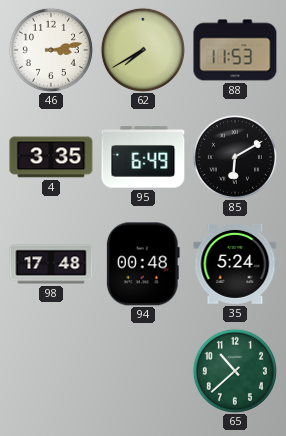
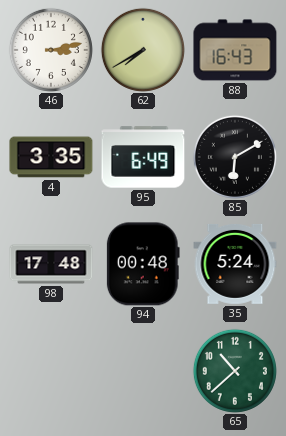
88: 11:53 -> 16:43
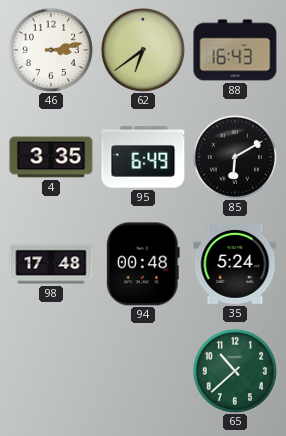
62: 7:40 -> 6:39
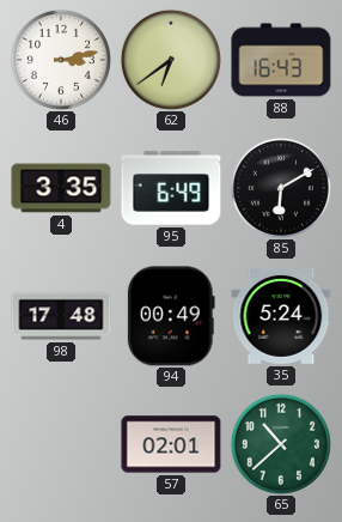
94: 00:48 -> 00:49
57: none -> 02:01
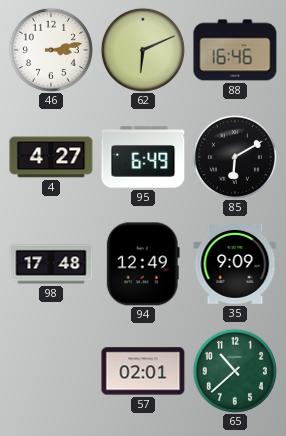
62: 6:39 -> 6:11
88: 16:43 -> 16:46
4: 3:35 -> 4:27
94: 00:49 -> 12:49
35: 5:24 -> 9:09
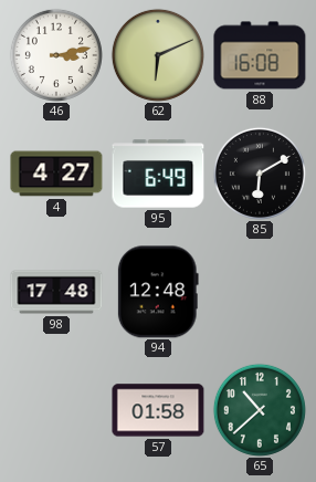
88: 16:46 -> 16:08
94: 12:49 -> 12:48
35: 9:09 -> none
57: 02:01 -> 01:58
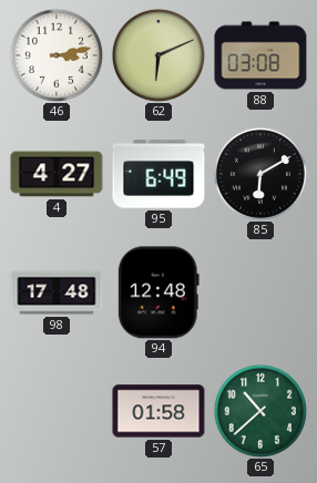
88: 16:08 -> 03:08
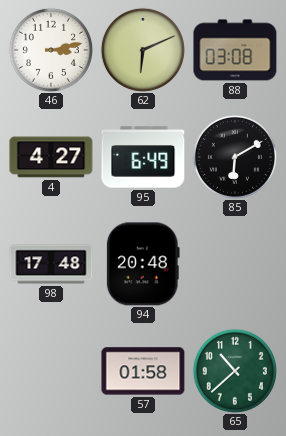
94: 12:48 -> 20:48
